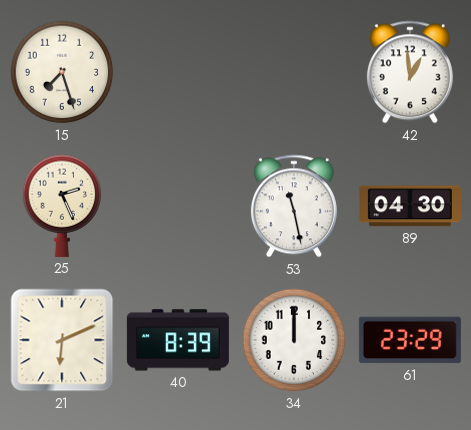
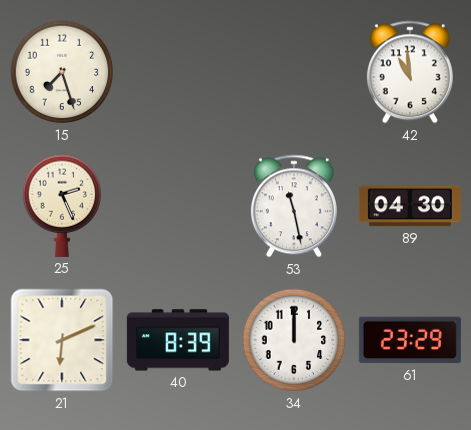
42: 12:59 -> 10:59
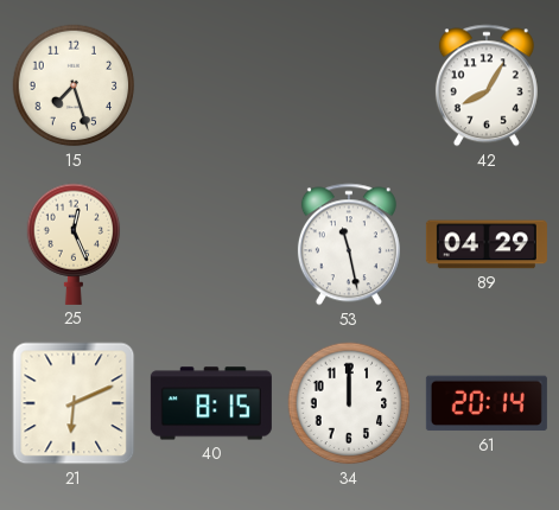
42: 10:59 -> 8:05
25: 2:26 -> 12:26
89: 04:30 -> 04:29
40: 8:39 -> 8:15
61: 23:29 -> 20:14
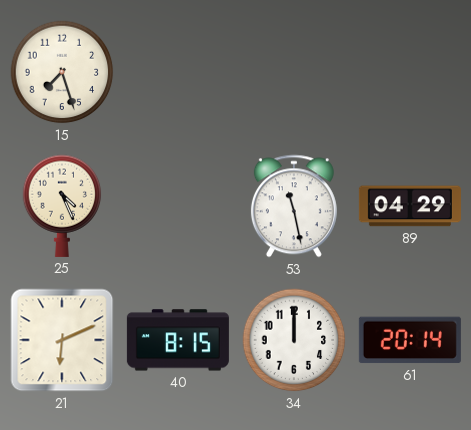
42: 8:05 -> none
25: 12:26 -> 4:26
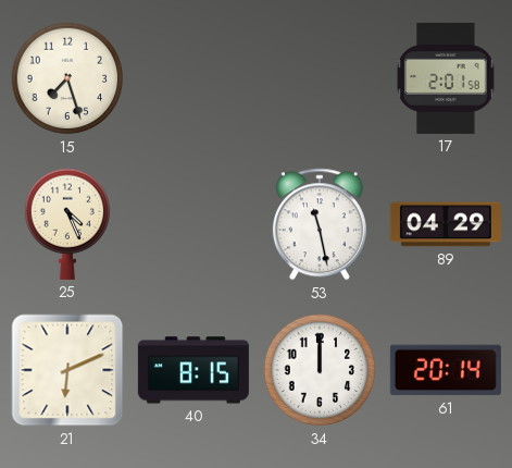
17: none -> 2:01
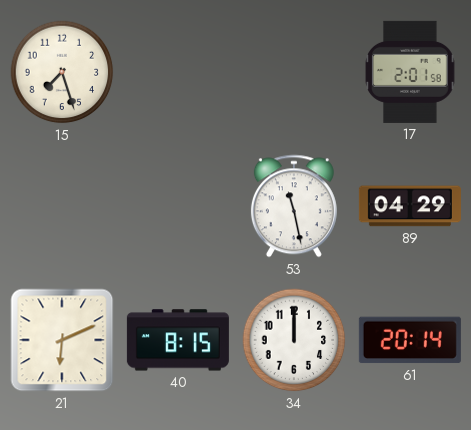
25: 4:26 -> none
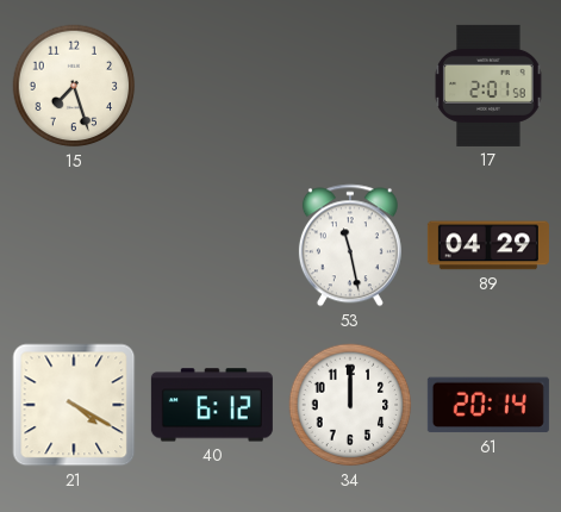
21: 6:11 -> 4:20
40: 8:15 -> 6:12
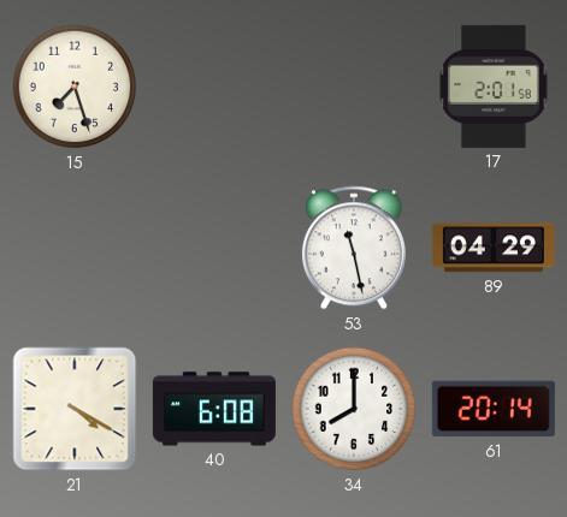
40: 6:12 -> 6:08
34: 12:00 -> 8:00
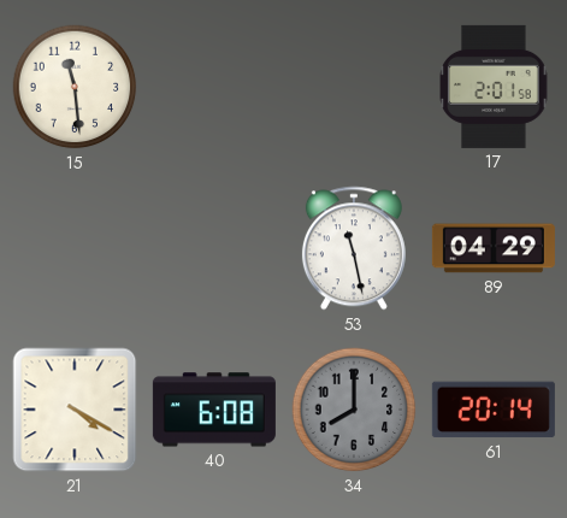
15: 7:27 -> 11:29
34 dial: white -> grey
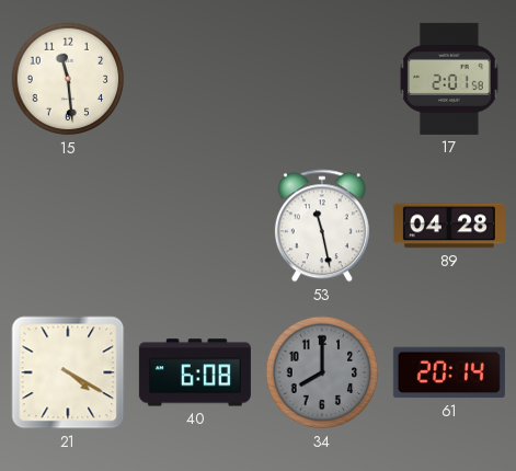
89: 04:29 -> 04:28
